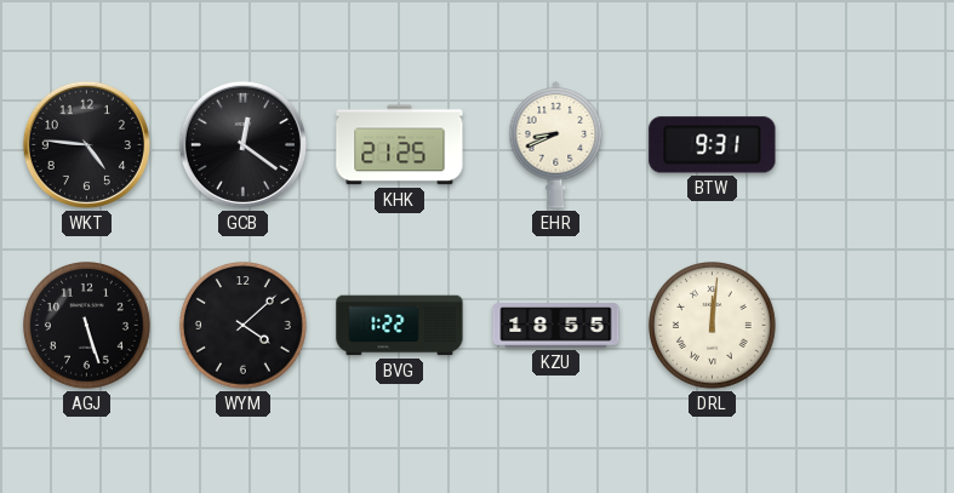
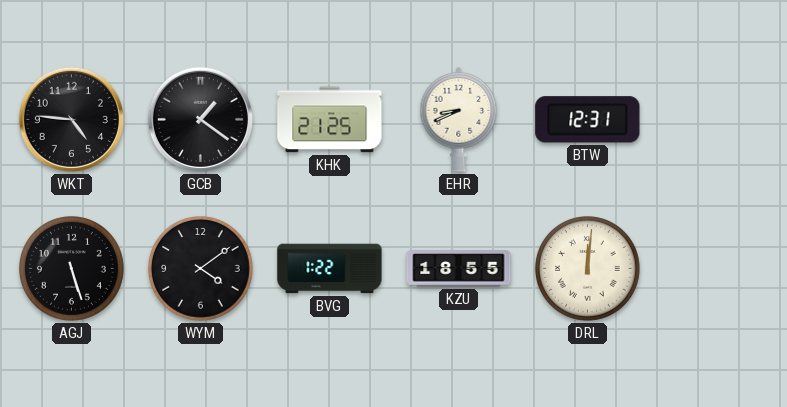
GCB: 12:21 -> 1:21
BTW: 9:31 -> 12:31
WYM: 4:08 -> 4:09
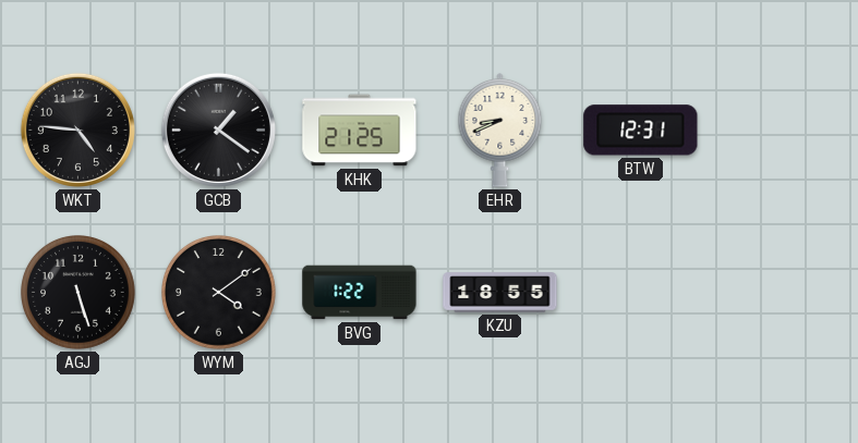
DRL: 12:01 -> none
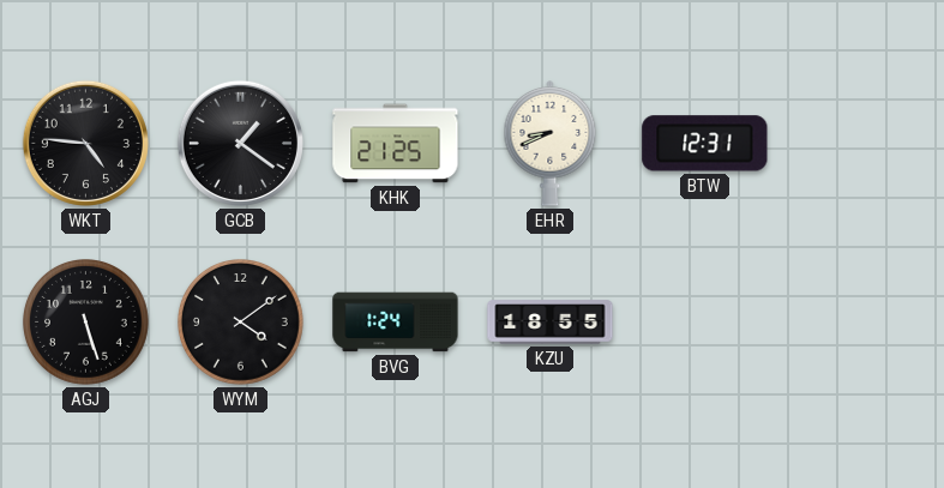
BVG: 1:22 -> 1:24
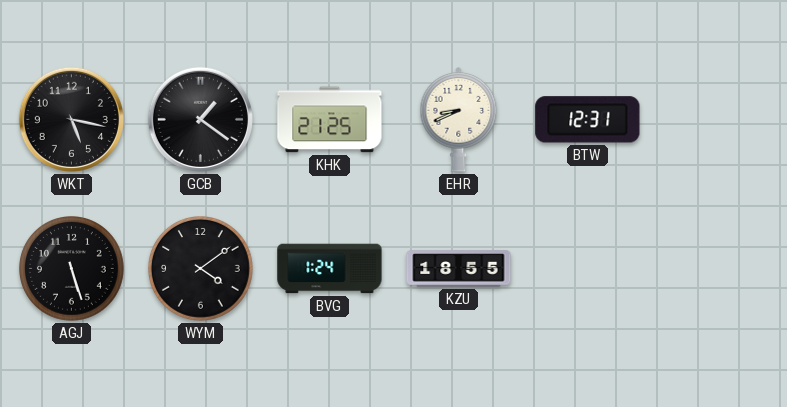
WKT: 4:46 -> 5:17
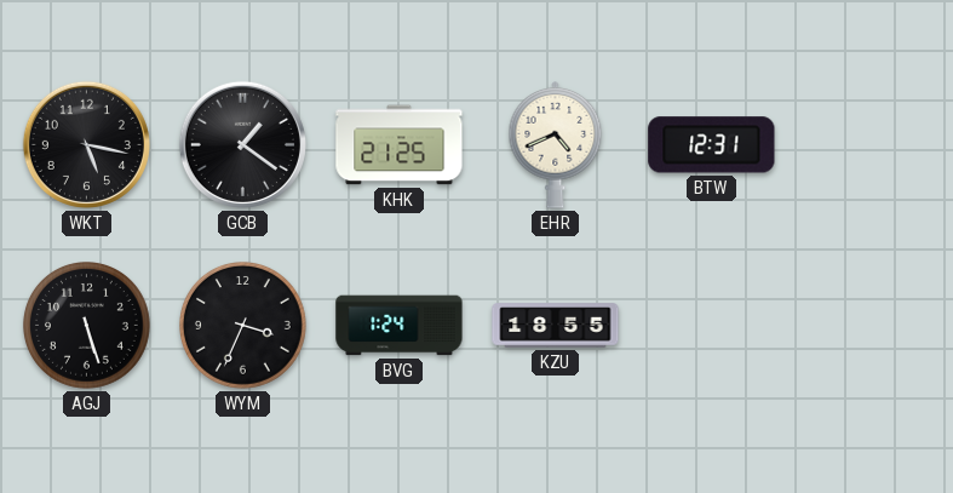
EHR: 8:41 -> 4:41
WYM: 4:09 -> 3:34
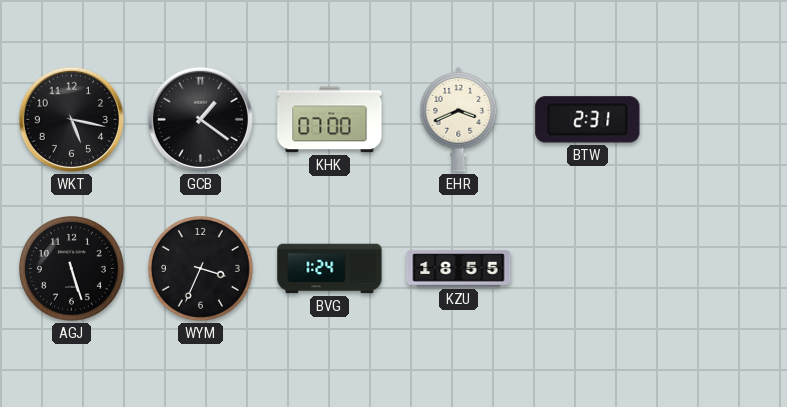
KHK: 21:25 -> 07:00
EHR: 4:41 -> 3:41
BTW: 12:31 -> 2:31
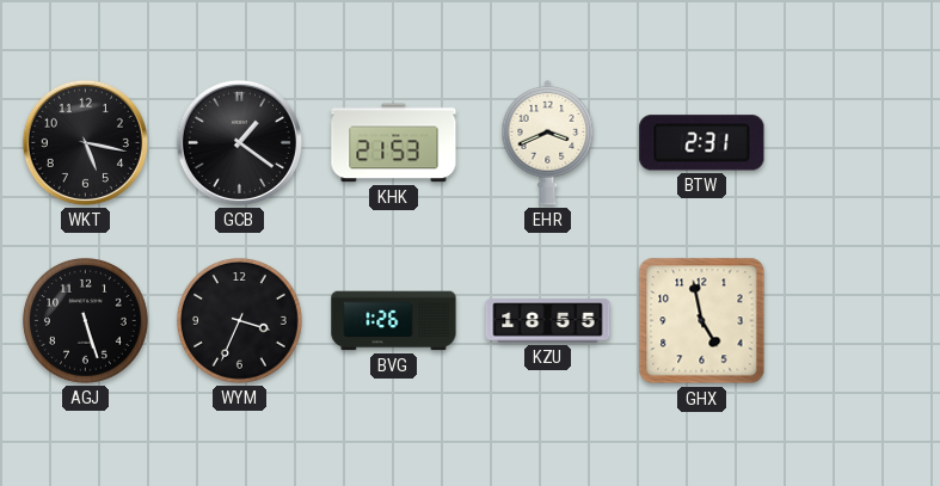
KHK: 07:00 -> 21:53
BVG: 1:24 -> 1:26
GHX: none -> 4:58
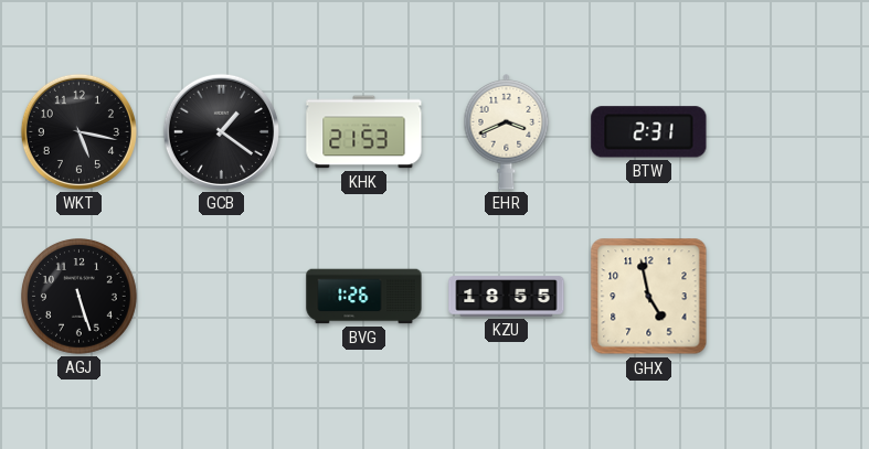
WYM: 3:34 -> none
